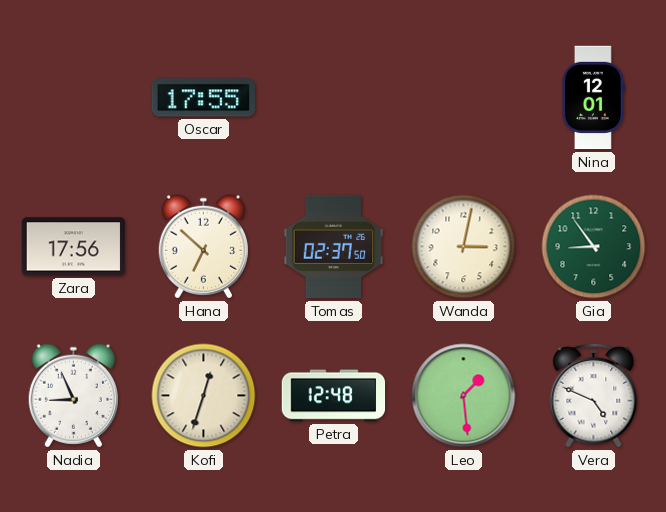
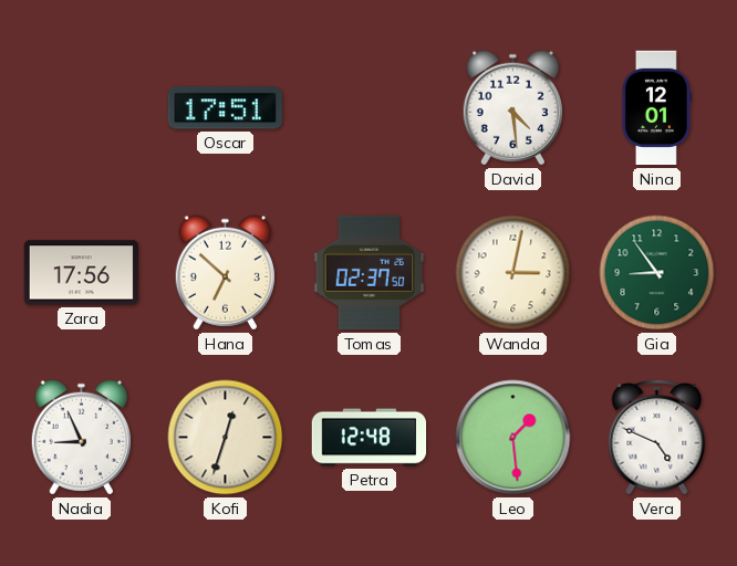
Oscar: 17:55 -> 17:51
David: none -> 4:29
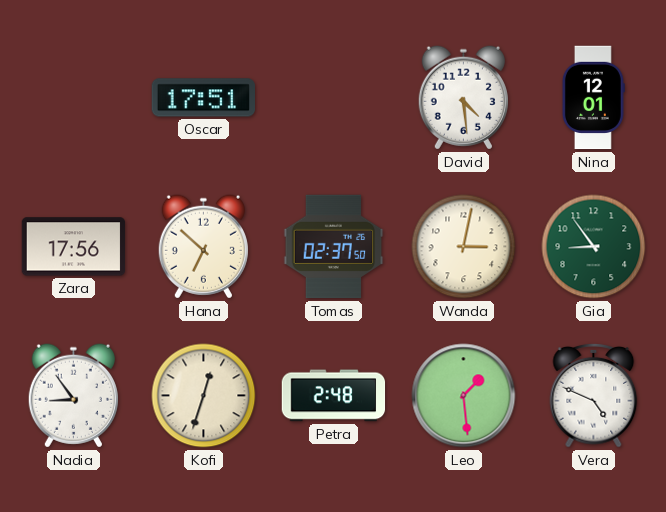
Nadia: 8:56 -> 8:54
Petra: 12:48 -> 2:48
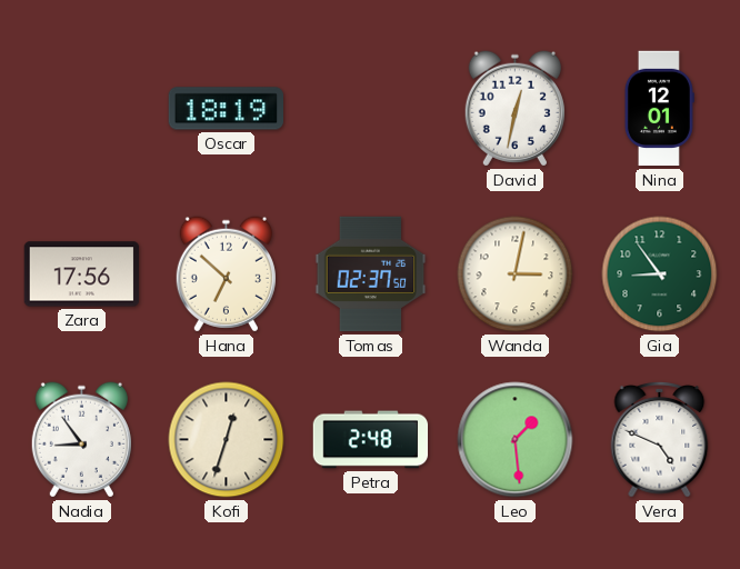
Oscar: 17:51 -> 18:19
David: 4:29 -> 12:32
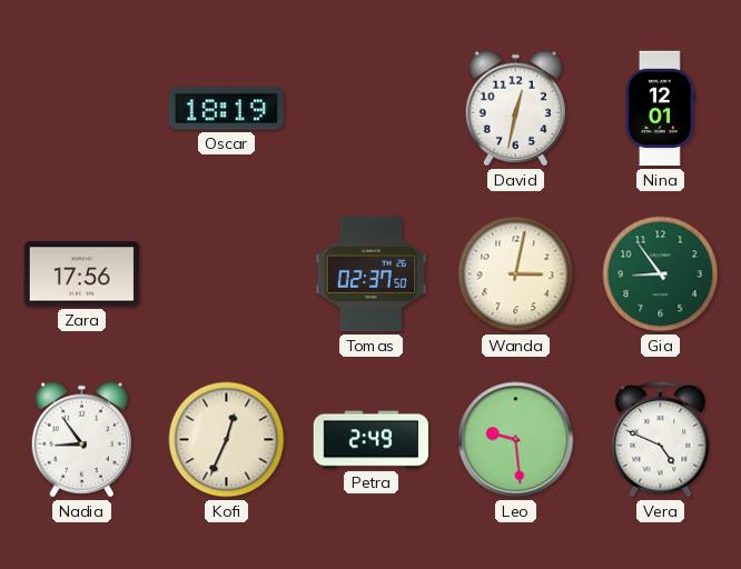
Hana: 6:52 -> none
Kofi: 12:33 -> 12:34
Petra: 2:48 -> 2:49
Leo: 1:29 -> 9:29
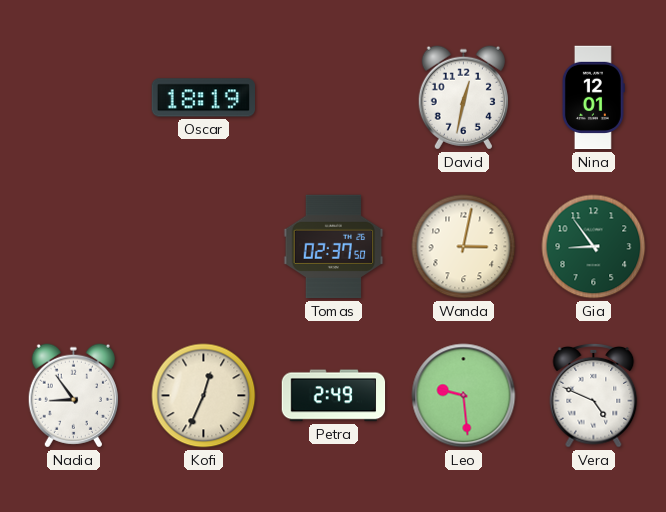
Zara: 17:56 -> none
